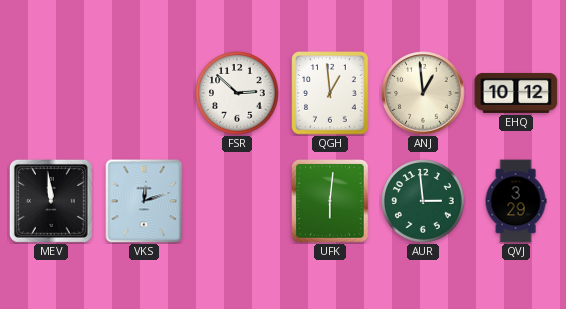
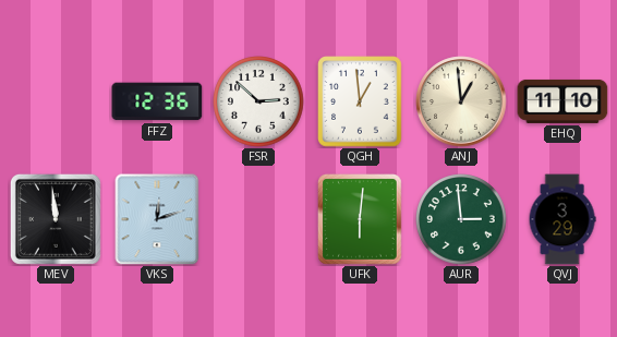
FFZ: none -> 12:36
EHQ: 10:12 -> 11:10
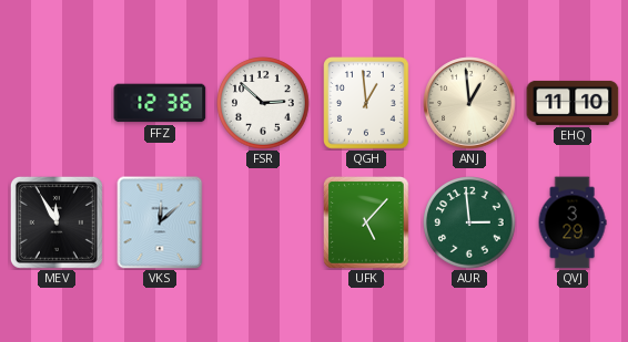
MEV: 11:59 -> 11:55
VKS: 12:12 -> 12:08
UFK: 6:01 -> 5:07
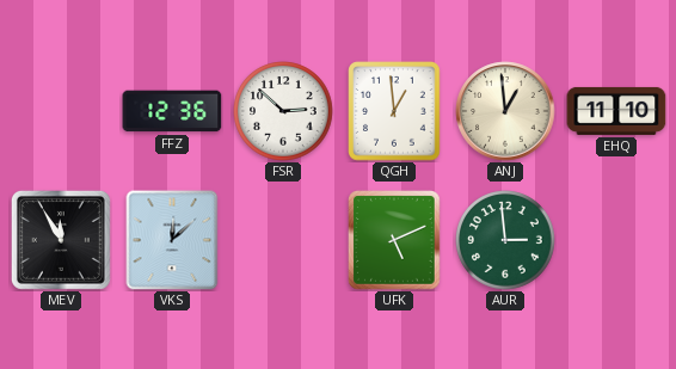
UFK: 5:07 -> 5:11
QVJ: 3:29 -> none
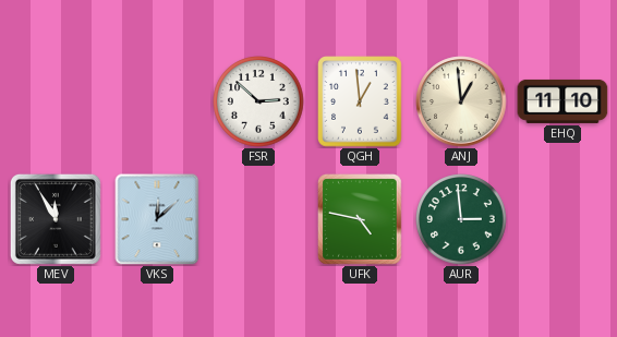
FFZ: 12:36 -> none
UFK: 5:11 -> 4:47
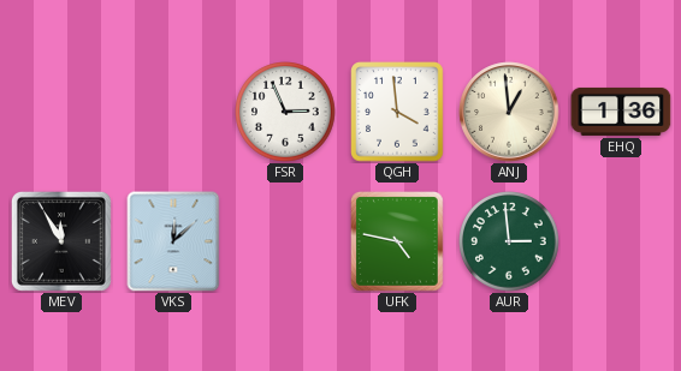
FSR: 2:52 -> 2:56
QGH: 12:59 -> 3:59
EHQ: 11:10 -> 1:36
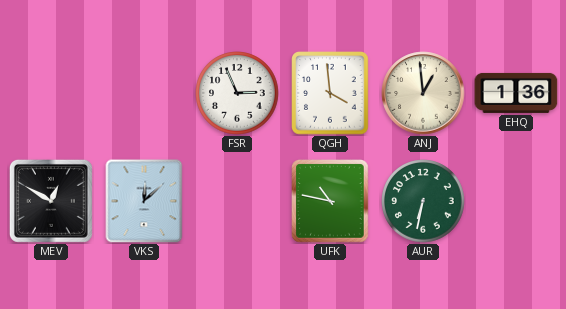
MEV: 11:55 -> 12:50
UFK: 4:47 -> 10:47
AUR: 2:59 -> 6:32
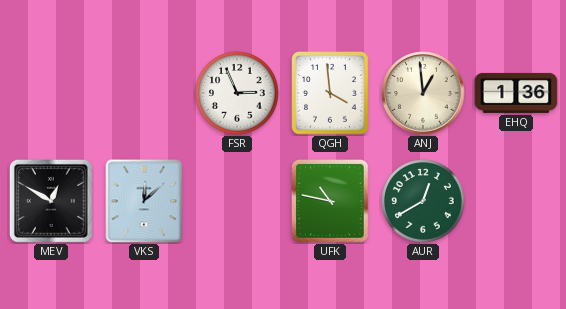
AUR: 6:32 -> 12:40
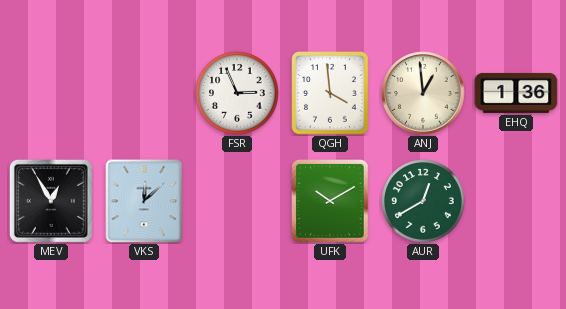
MEV: 12:50 -> 12:55
UFK: 10:47 -> 10:10
